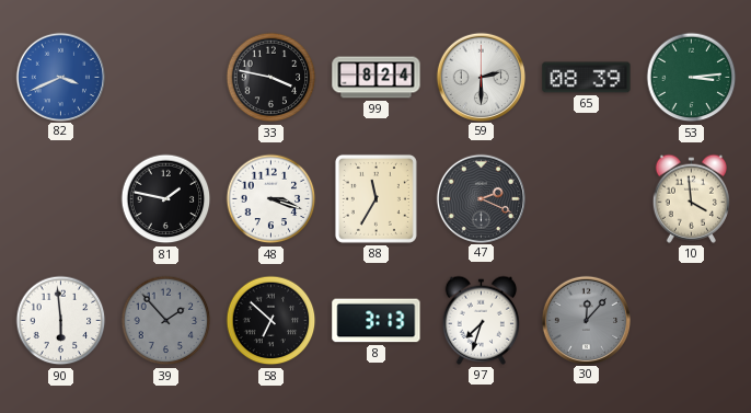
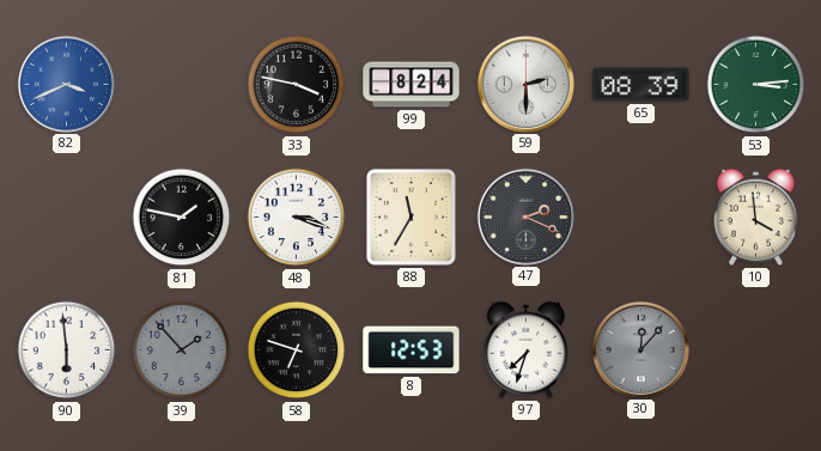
58: 6:52 -> 6:48
8: 3:13 -> 12:53
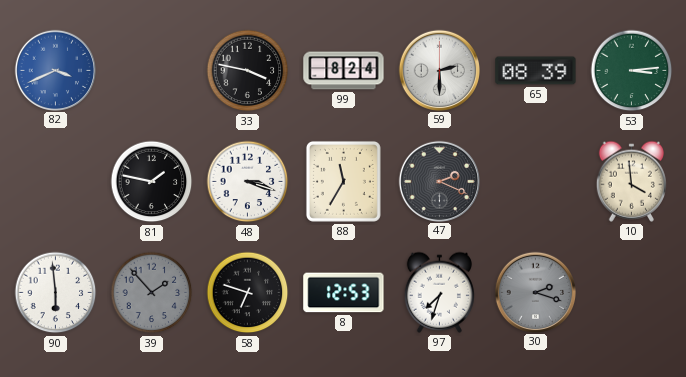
30: 12:07 -> 2:18
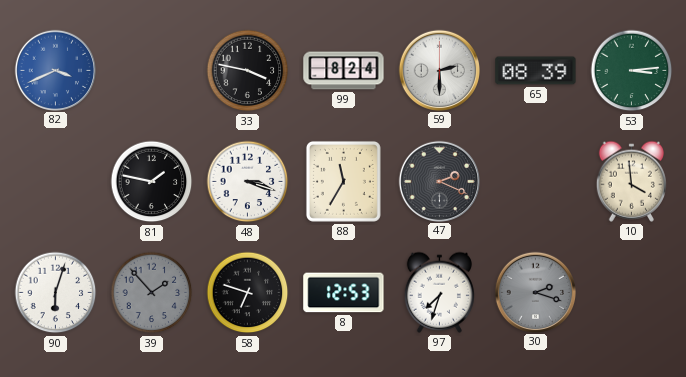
90: 5:59 -> 6:03
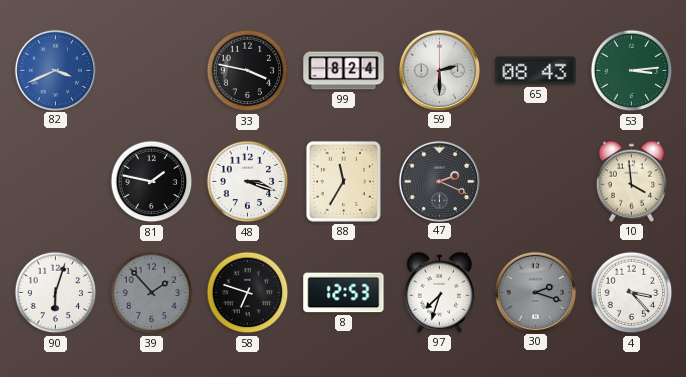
65: 08:39 -> 08:43
4: none -> 3:23
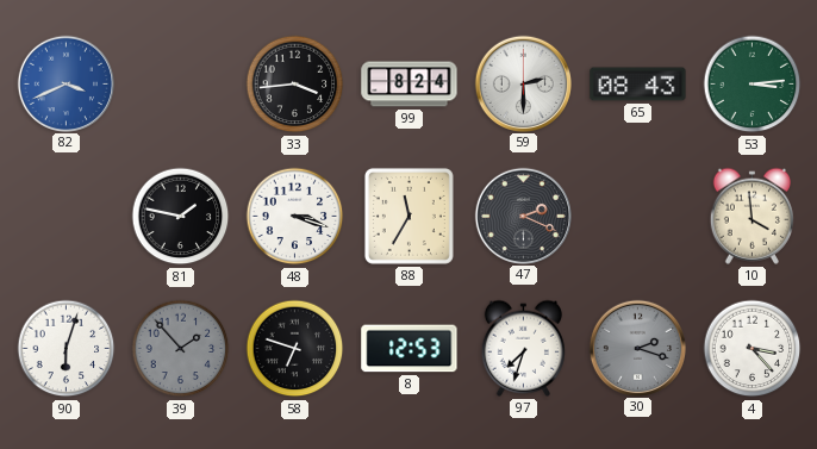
33: 3:47 -> 3:44
